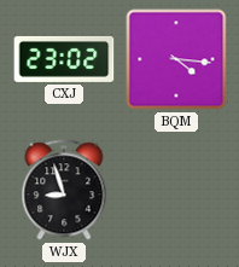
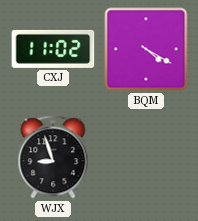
CXJ: 23:02 -> 11:02
BQM: 4:16 -> 4:20
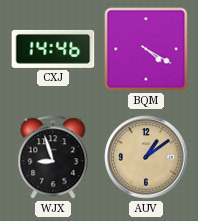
CXJ: 11:02 -> 14:46
AUV: none -> 1:09
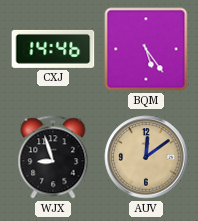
BQM: 4:20 -> 5:24
AUV: 1:09 -> 12:09
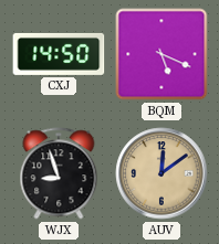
CXJ: 14:46 -> 14:50
BQM: 5:24 -> 5:19
